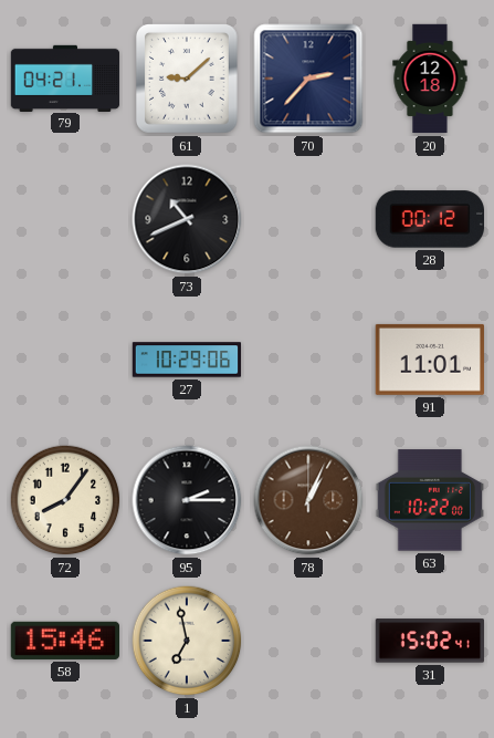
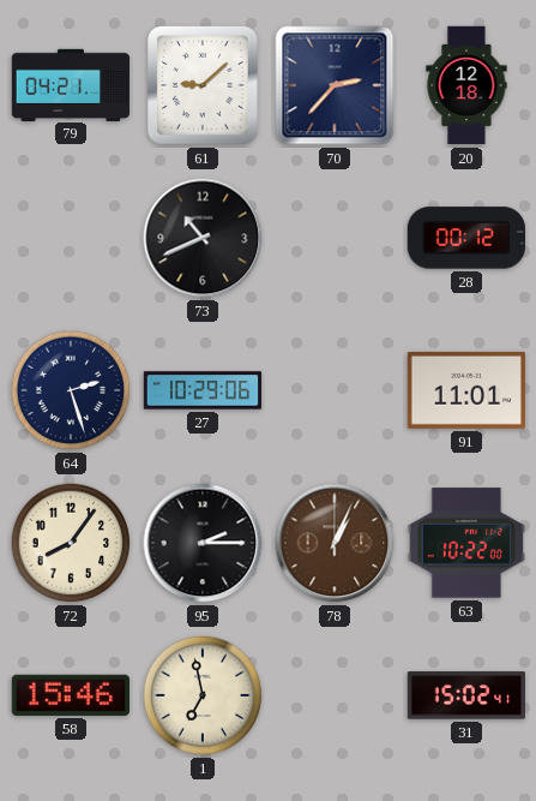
64: none -> 2:27
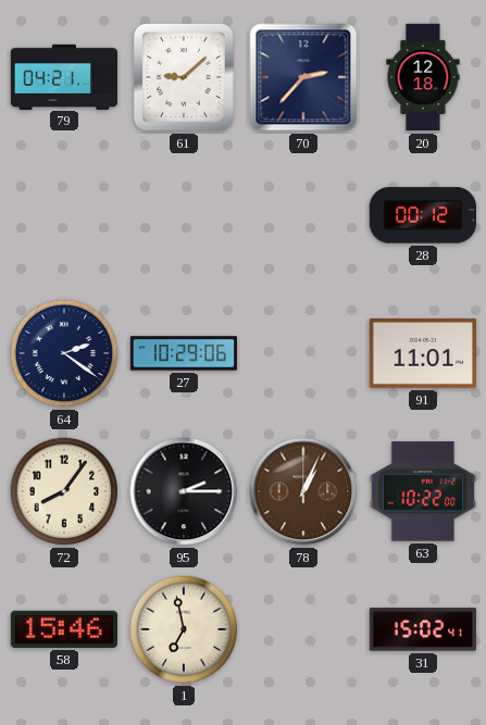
73: 10:41 -> none
64: 2:27 -> 2:21
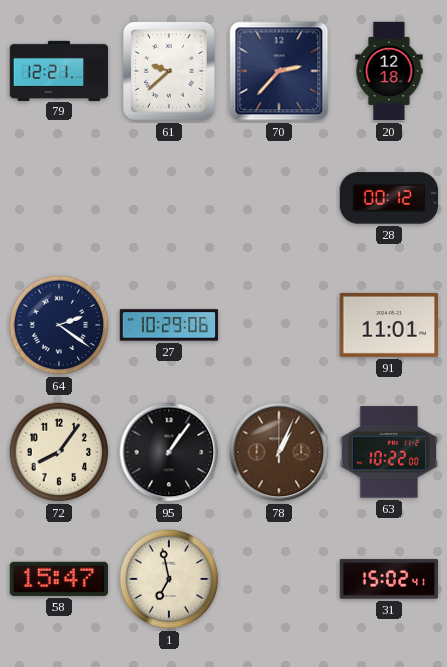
79: 04:21 -> 12:21
61: 9:08 -> 9:38
95: 2:15 -> 1:06
58: 15:46 -> 15:47
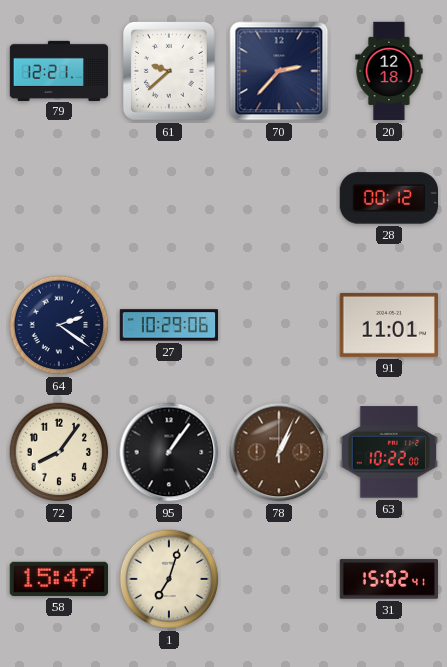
1: 6:58 -> 7:03
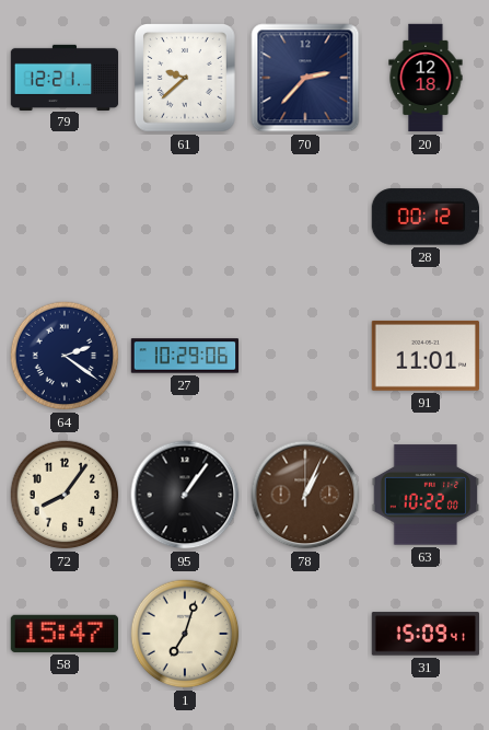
31: 15:02 -> 15:09
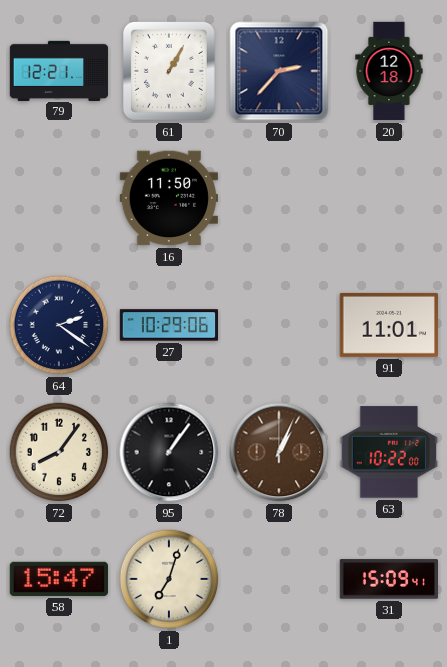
61: 9:38 -> 1:05
16: none -> 11:50
28: 00:12 -> none
